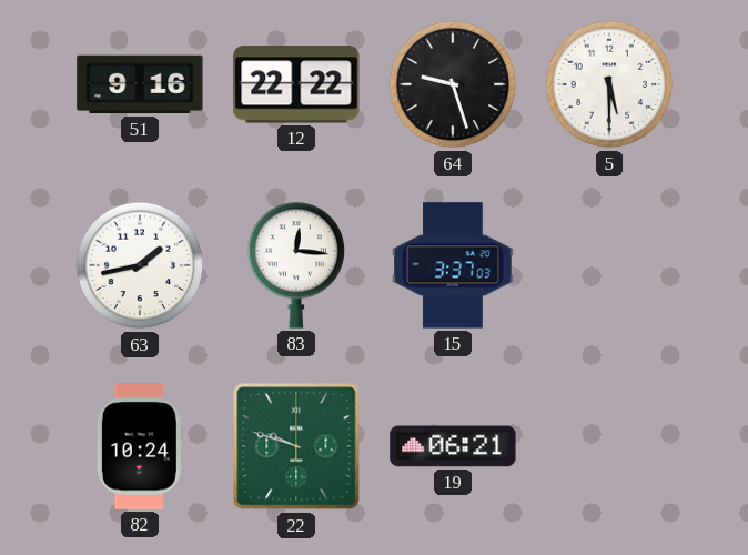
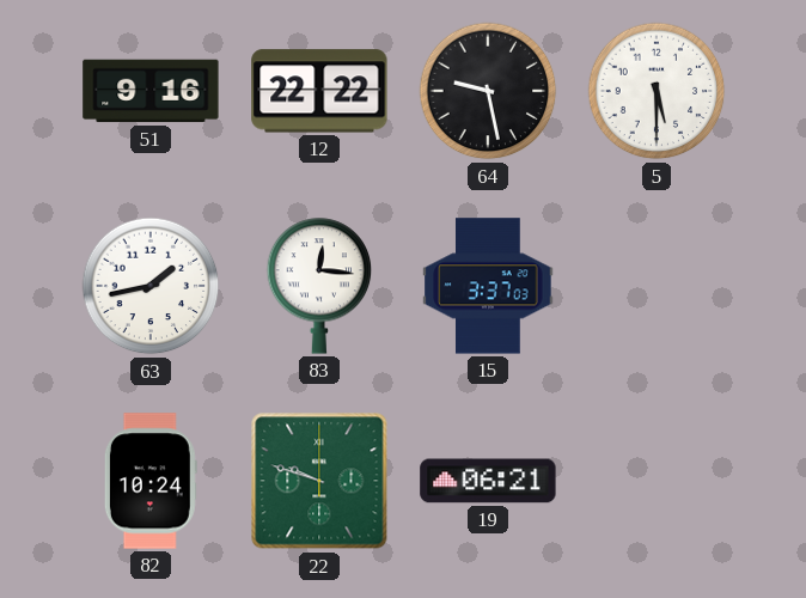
64: 9:27 -> 9:28
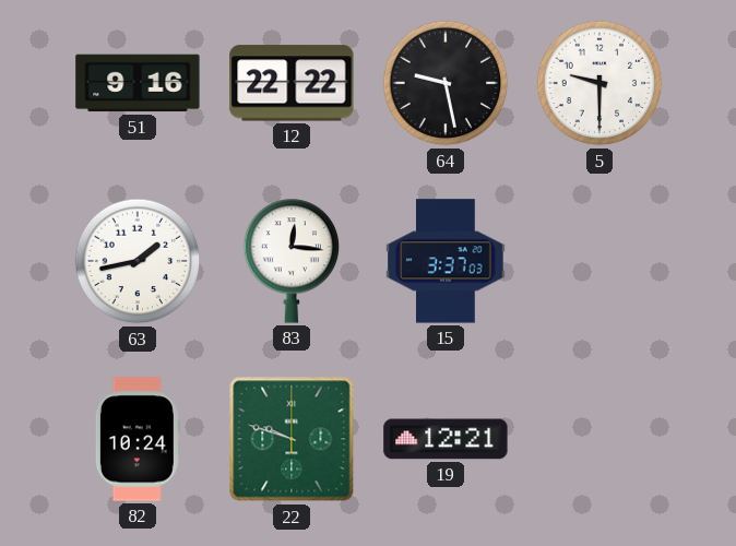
5: 5:30 -> 9:30
19: 06:21 -> 12:21
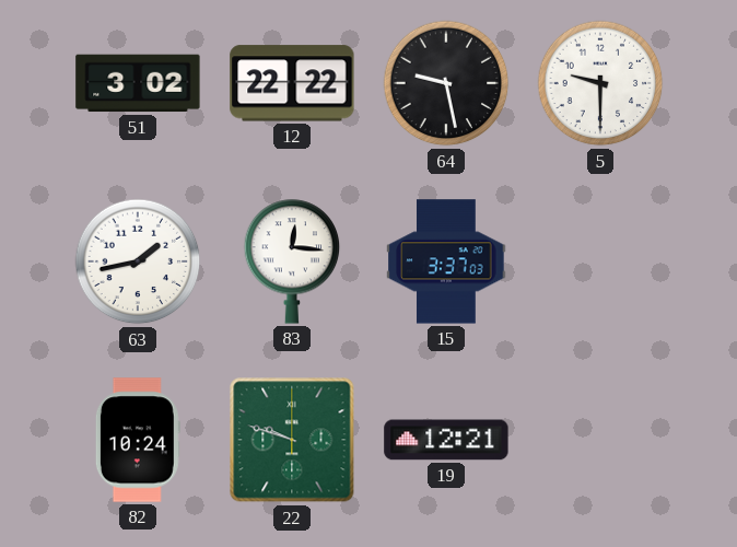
51: 9:16 -> 3:02
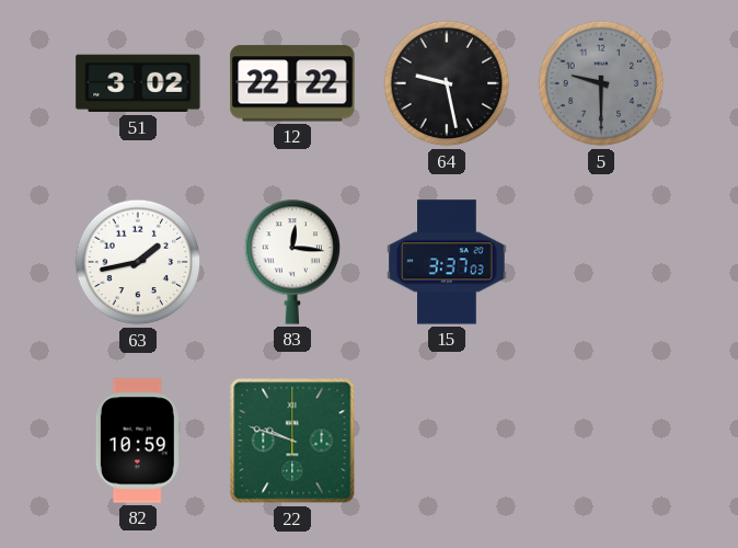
5 dial: white -> grey
82: 10:24 -> 10:59
19: 12:21 -> none
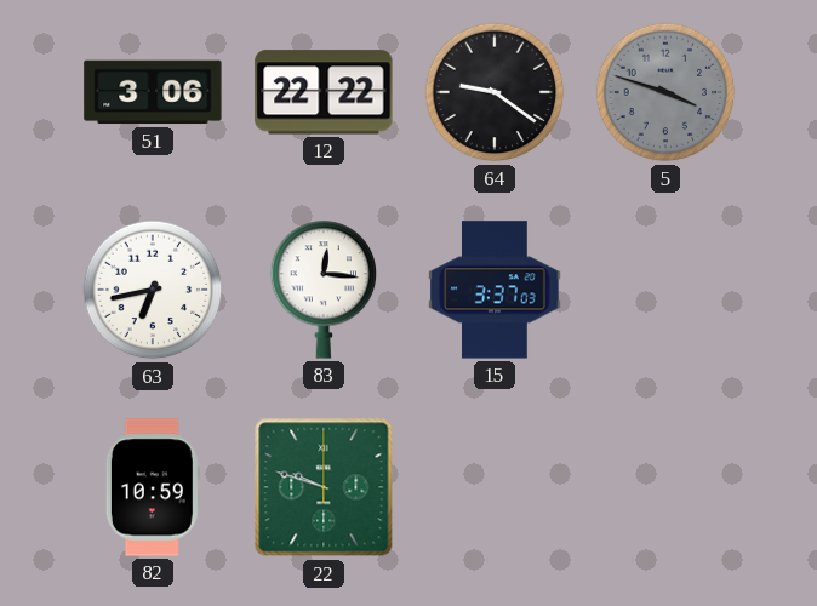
51: 3:02 -> 3:06
64: 9:28 -> 9:21
5: 9:30 -> 3:48
63: 1:43 -> 6:43
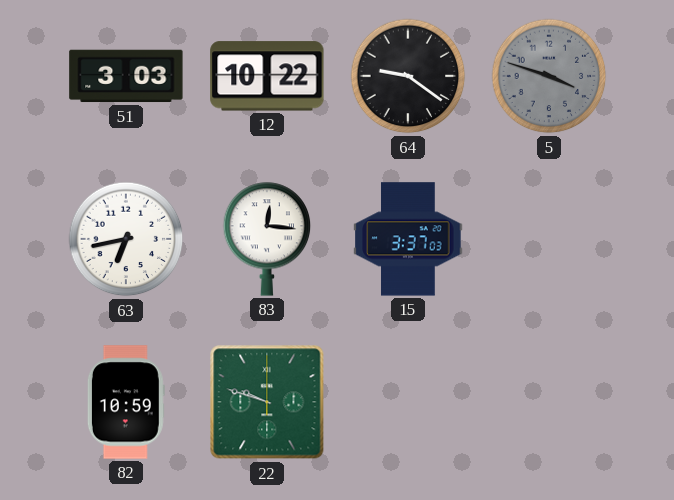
51: 3:06 -> 3:03
12: 22:22 -> 10:22
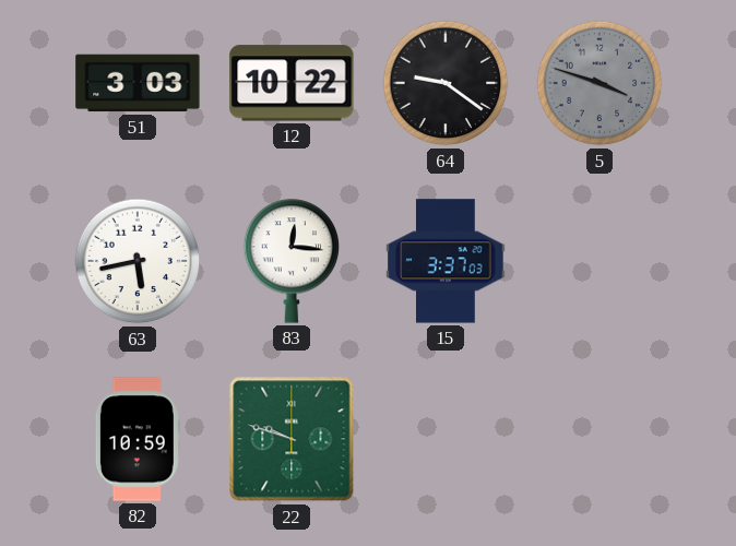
63: 6:43 -> 5:43
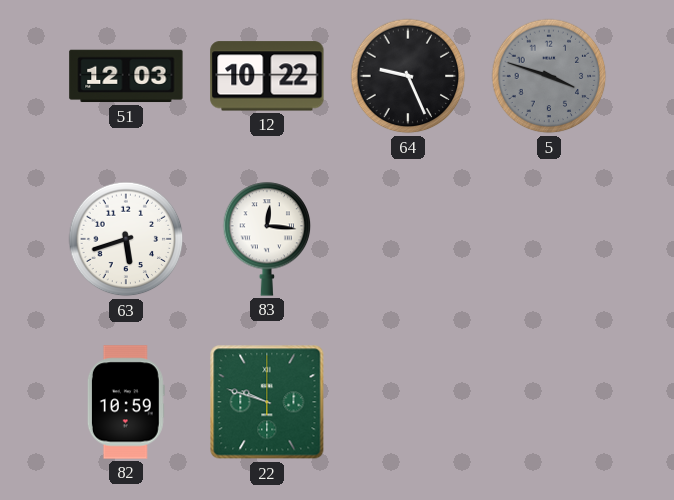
51: 3:03 -> 12:03
64: 9:21 -> 9:26
63: 5:43 -> 5:42
15: 3:37 -> none
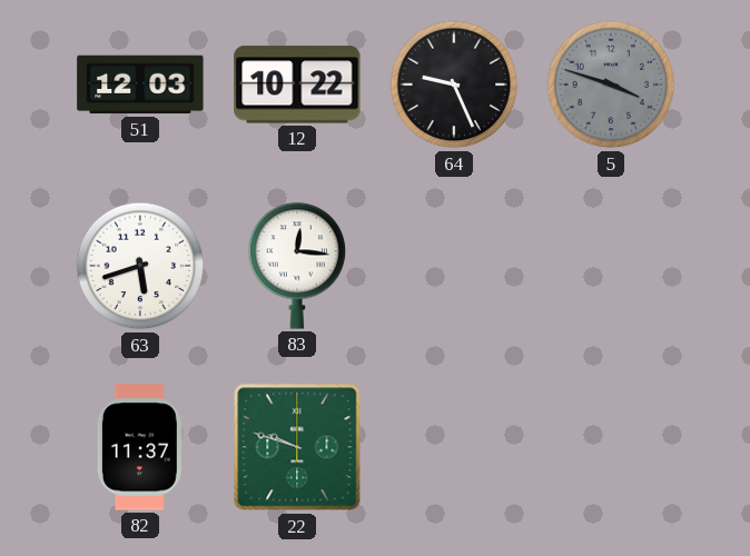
82: 10:59 -> 11:37
